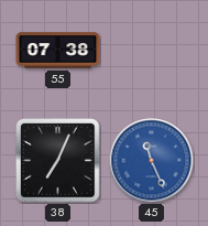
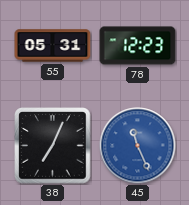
55: 07:38 -> 05:31
78: none -> 12:23
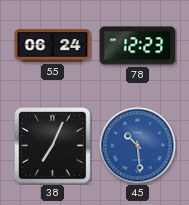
55: 05:31 -> 06:24
45: 11:26 -> 10:29
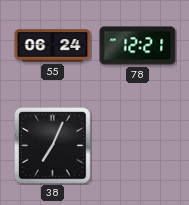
78: 12:23 -> 12:21
45: 10:29 -> none
